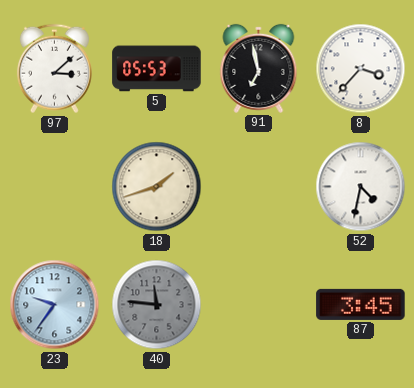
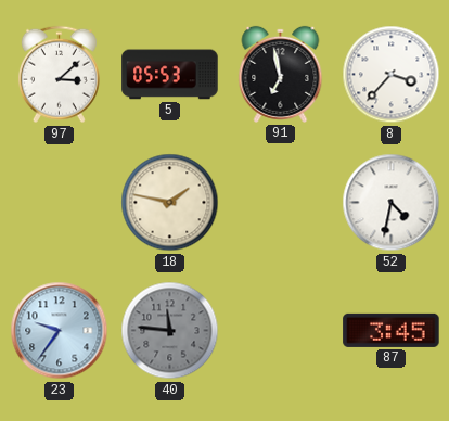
18: 1:42 -> 1:47
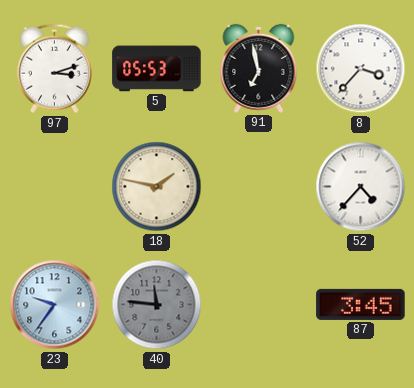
97: 3:08 -> 3:12
52: 4:32 -> 4:37
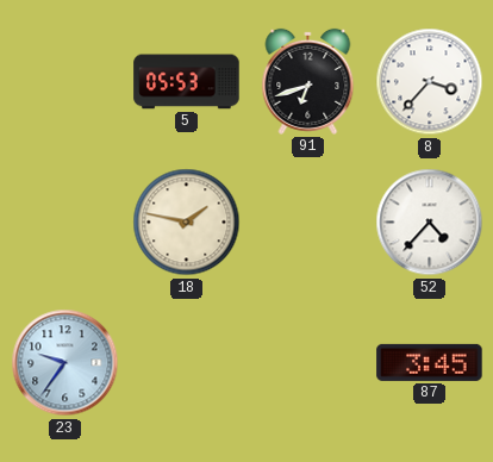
97: 3:12 -> none
91: 6:58 -> 6:42
40: 11:46 -> none
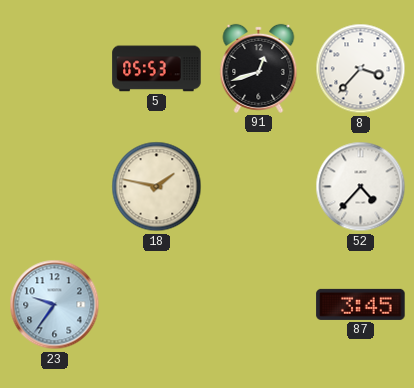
91: 6:42 -> 12:42
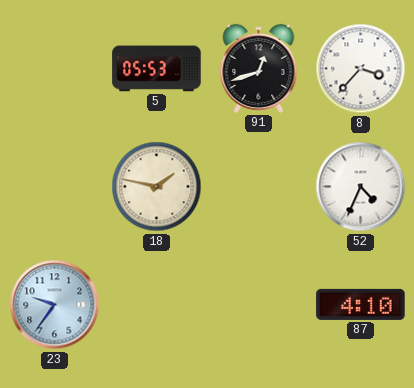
52: 4:37 -> 4:34
87: 3:45 -> 4:10
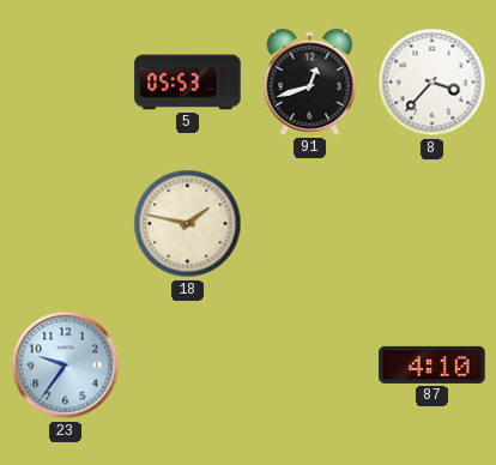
52: 4:34 -> none
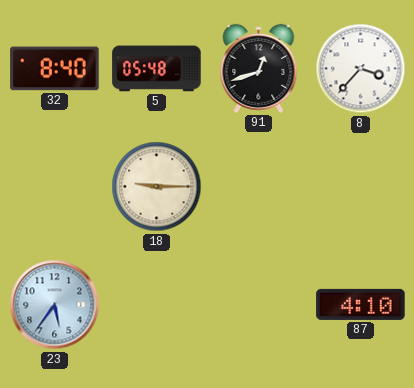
32: none -> 8:40
5: 05:53 -> 05:48
18: 1:47 -> 9:15
23: 9:36 -> 5:36
